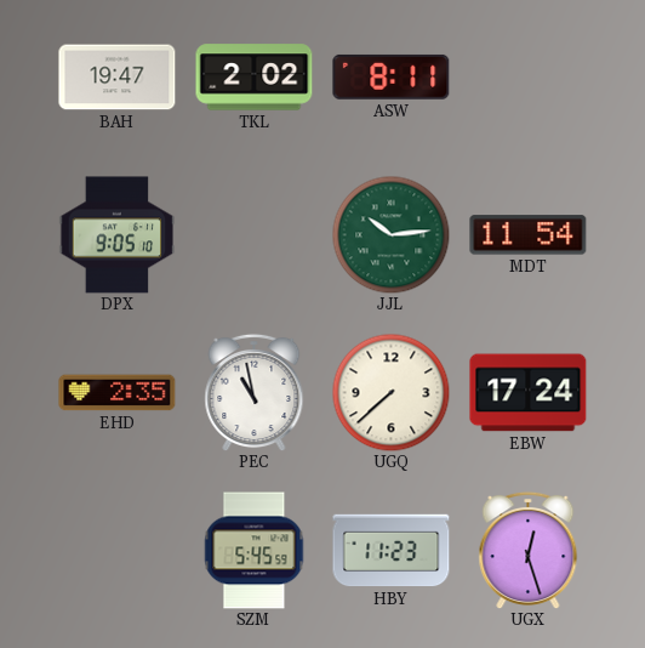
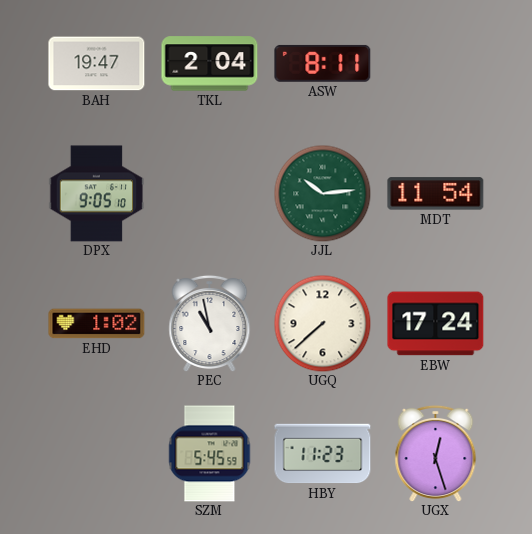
TKL: 2:02 -> 2:04
EHD: 2:35 -> 1:02
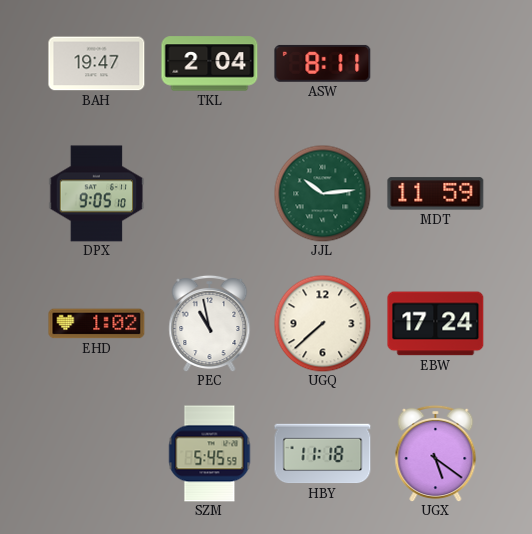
MDT: 11:54 -> 11:59
HBY: 11:23 -> 11:18
UGX: 12:27 -> 5:21
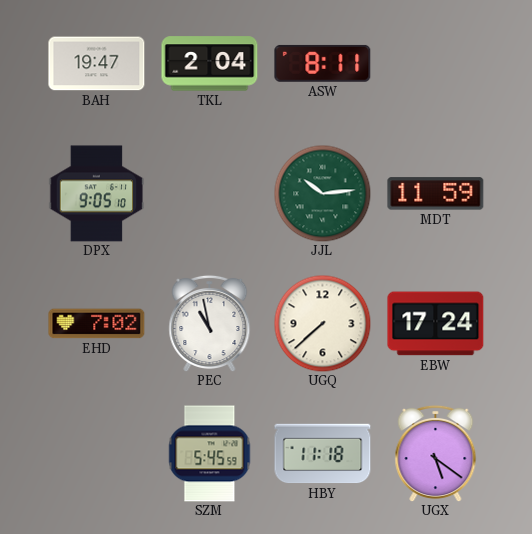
EHD: 1:02 -> 7:02
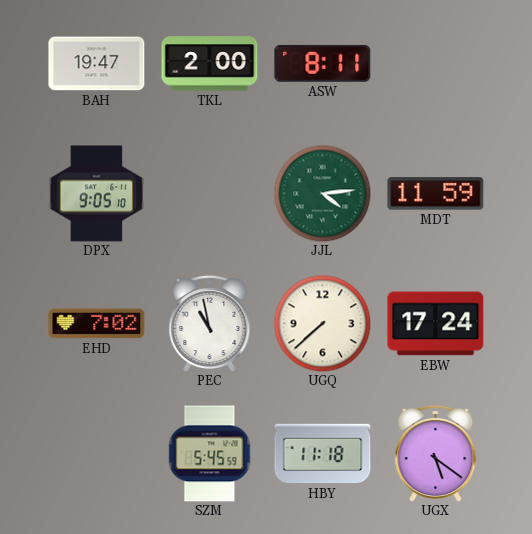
TKL: 2:04 -> 2:00
JJL: 10:14 -> 4:14
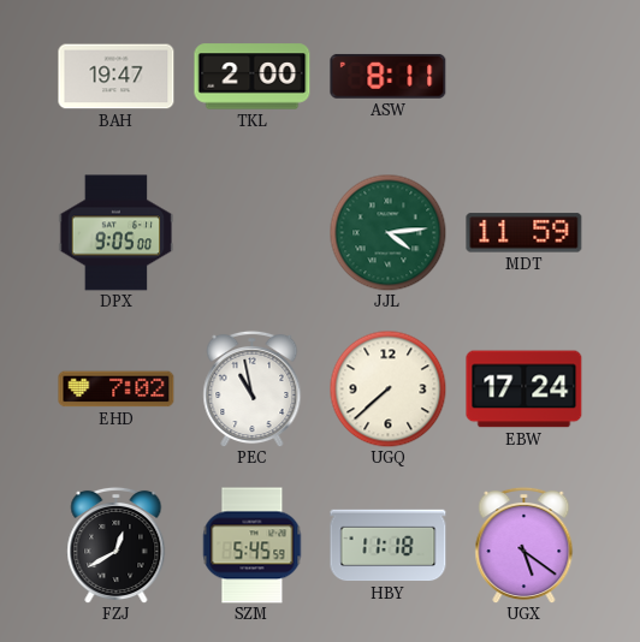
DPX: 9:05:10 -> 9:05:00
FZJ: none -> 12:40
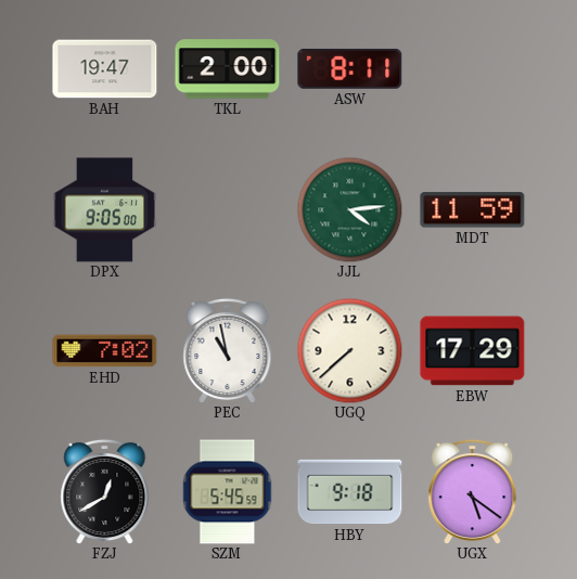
EBW: 17:24 -> 17:29
HBY: 11:18 -> 9:18
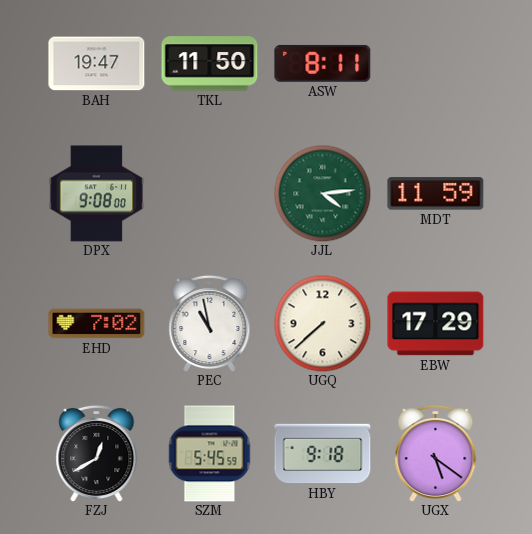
TKL: 2:00 -> 11:50
DPX: 9:05 -> 9:08
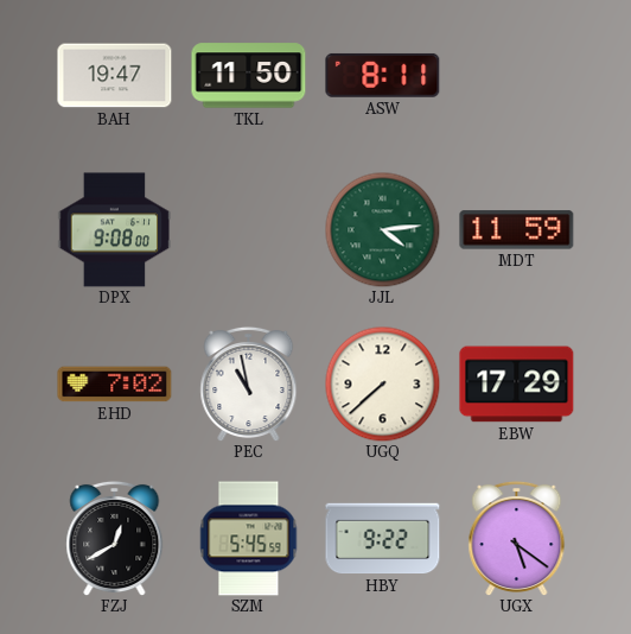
HBY: 9:18 -> 9:22
